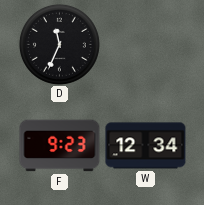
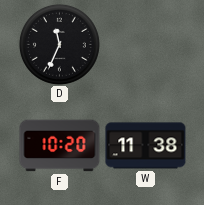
F: 9:23 -> 10:20
W: 12:34 -> 11:38
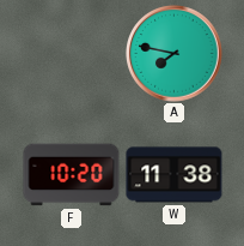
D: 11:34 -> none
A: none -> 7:47
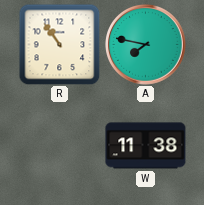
R: none -> 10:54
F: 10:20 -> none
